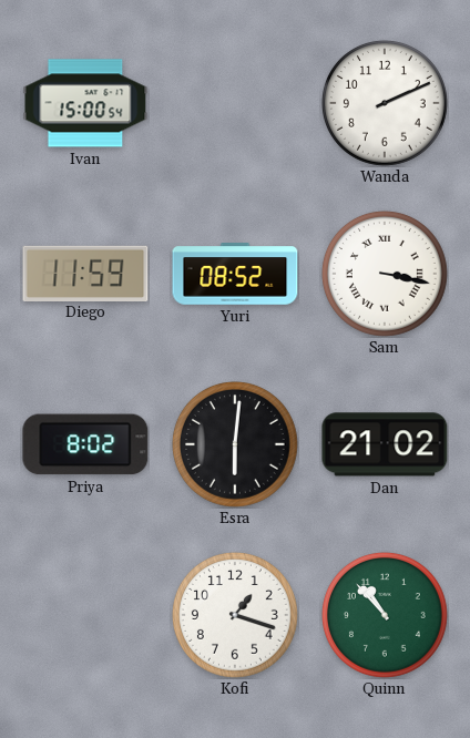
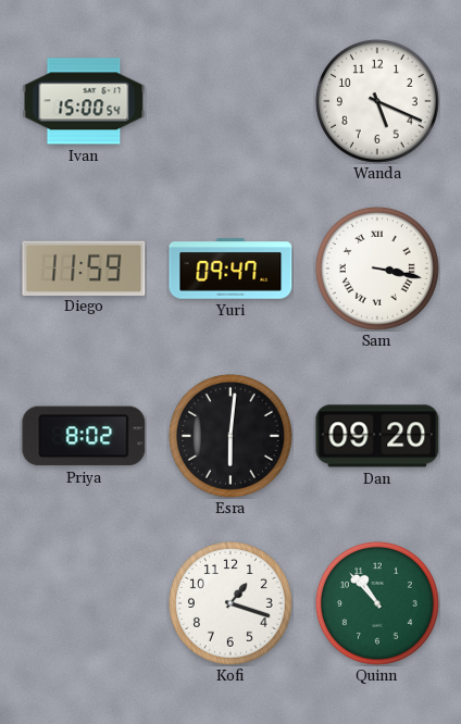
Wanda: 2:11 -> 5:19
Yuri: 08:52 -> 09:47
Dan: 21:02 -> 09:20
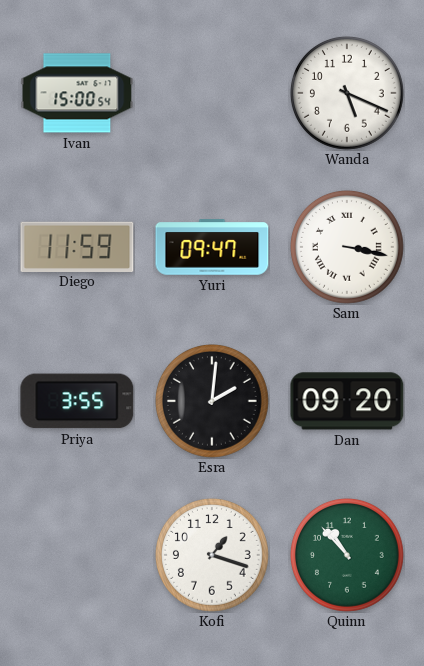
Priya: 8:02 -> 3:55
Esra: 6:01 -> 2:01
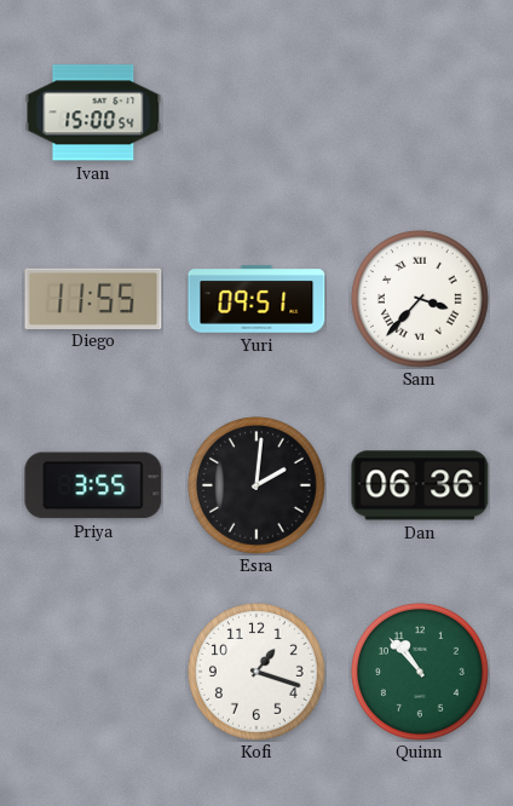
Wanda: 5:19 -> none
Diego: 11:59 -> 11:55
Yuri: 09:47 -> 09:51
Sam: 3:17 -> 3:37
Dan: 09:20 -> 06:36
